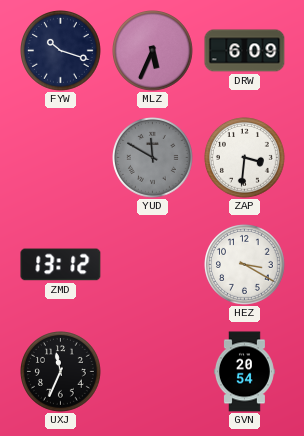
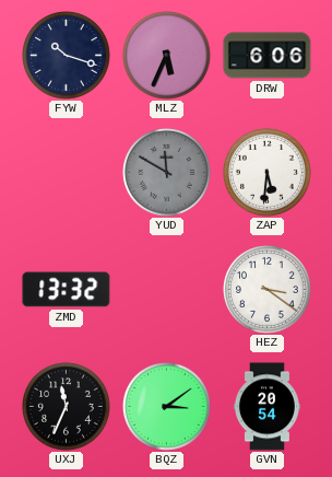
DRW: 6:09 -> 6:06
ZAP: 3:31 -> 5:31
ZMD: 13:12 -> 13:32
HEZ: 3:20 -> 3:21
BQZ: none -> 3:09
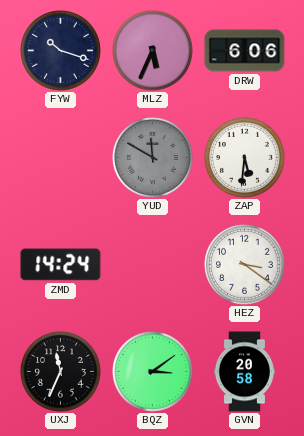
ZMD: 13:32 -> 14:24
GVN: 20:54 -> 20:58
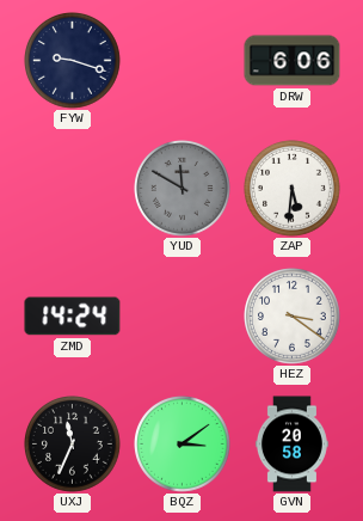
FYW: 10:18 -> 9:18
MLZ: 5:34 -> none
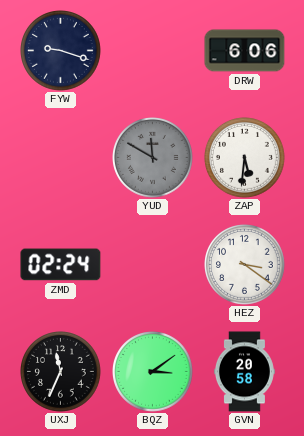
ZMD: 14:24 -> 02:24
